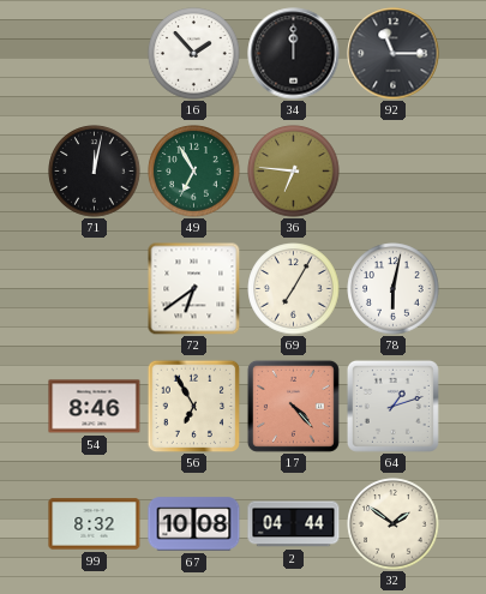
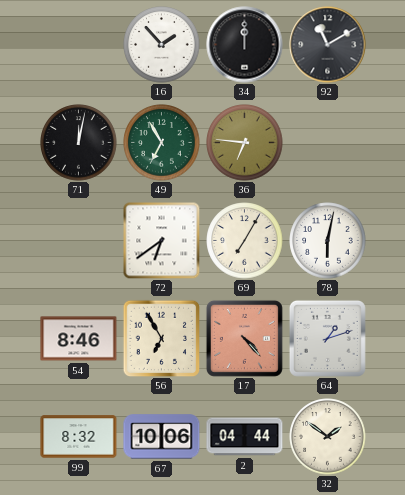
92: 11:15 -> 11:10
67: 10:08 -> 10:06
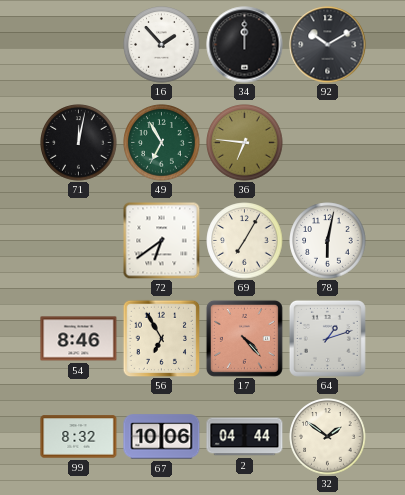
92: 11:10 -> 10:10
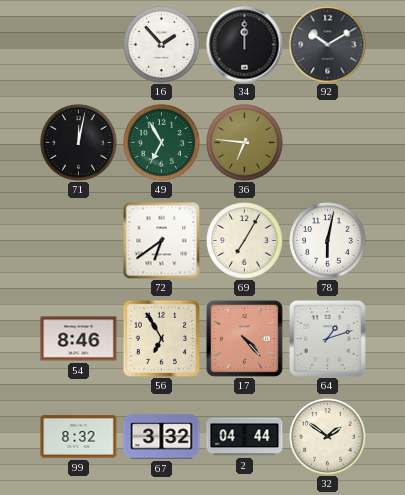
67: 10:06 -> 3:32
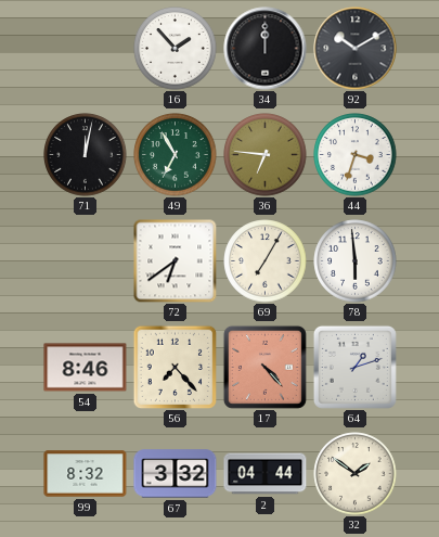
44: none -> 3:33
78: 6:02 -> 5:59
56: 6:55 -> 7:23
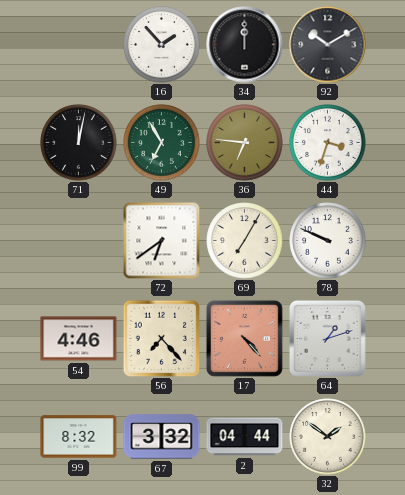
78: 5:59 -> 9:49
54: 8:46 -> 4:46
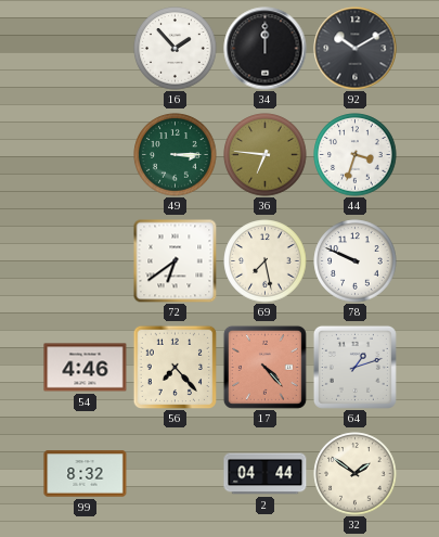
71: 12:02 -> none
49: 6:55 -> 3:15
69: 7:05 -> 7:28
67: 3:32 -> none
